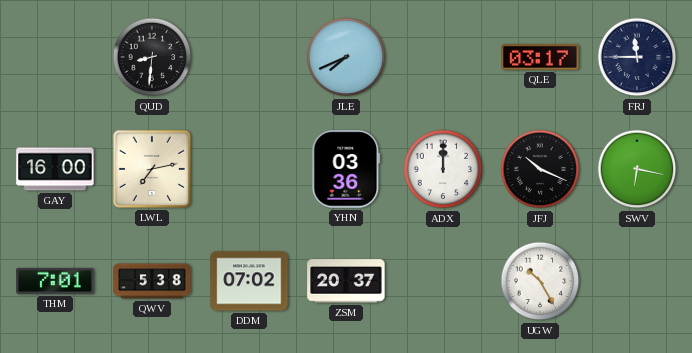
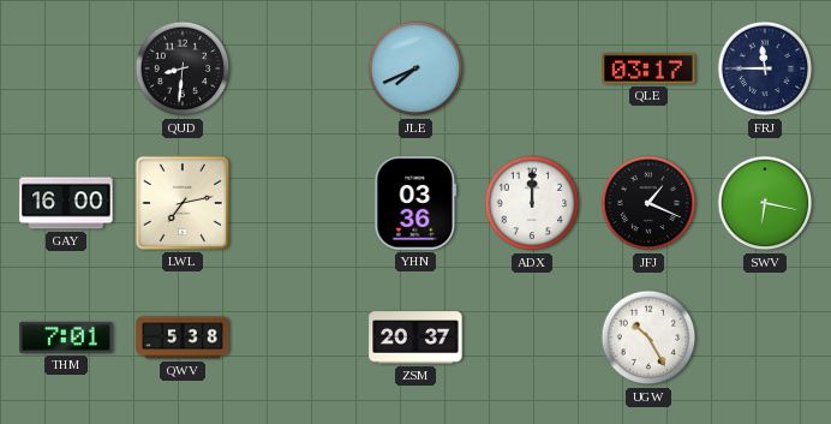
JFJ: 10:19 -> 1:19
DDM: 07:02 -> none
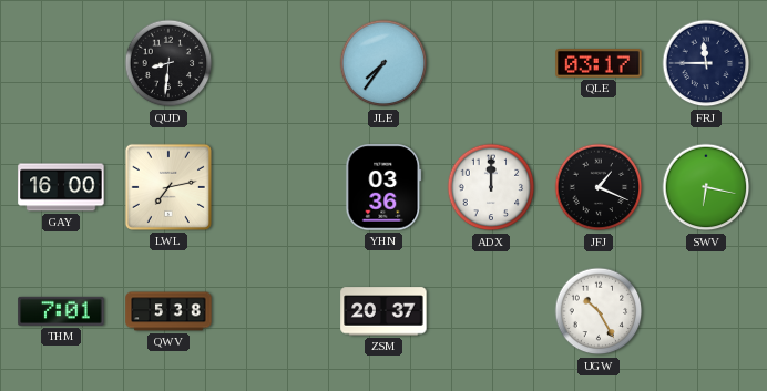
JLE: 7:41 -> 7:36
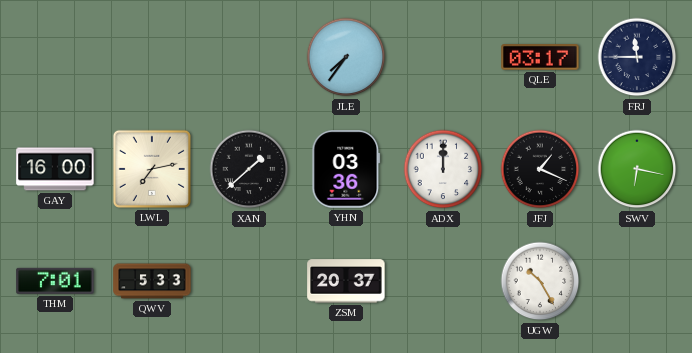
QUD: 8:31 -> none
XAN: none -> 1:38
QWV: 5:38 -> 5:33
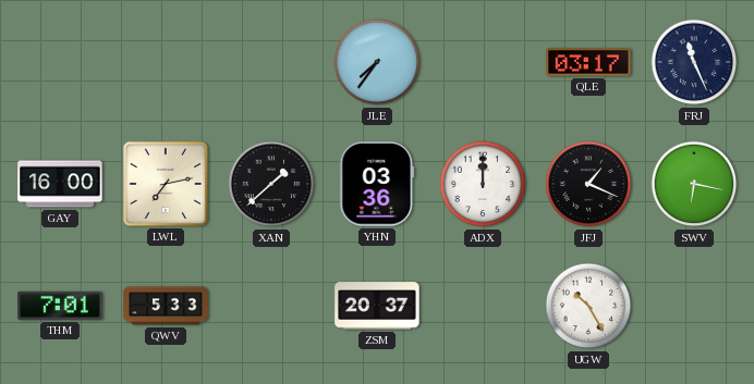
FRJ: 11:45 -> 11:26
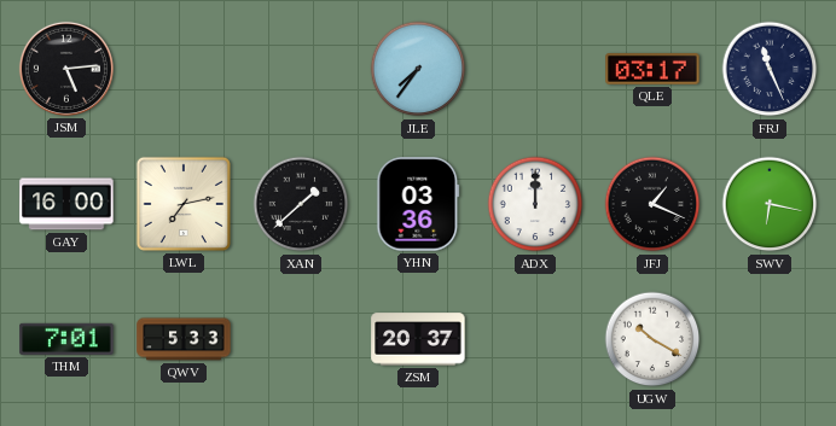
JSM: none -> 5:14
UGW: 10:25 -> 10:20
